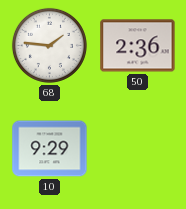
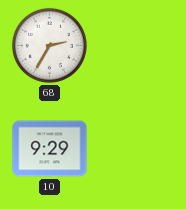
68: 1:46 -> 2:35
50: 2:36 -> none
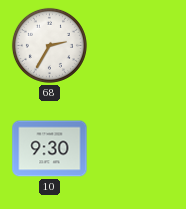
10: 9:29 -> 9:30
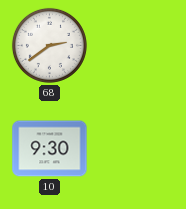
68: 2:35 -> 2:39
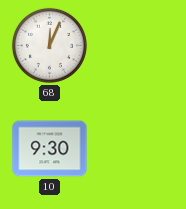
68: 2:39 -> 12:04
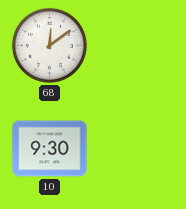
68: 12:04 -> 12:09
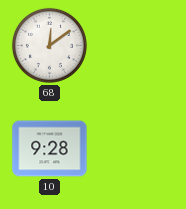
10: 9:30 -> 9:28
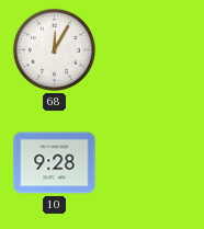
68: 12:09 -> 12:05
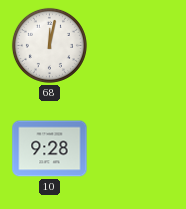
68: 12:05 -> 12:02
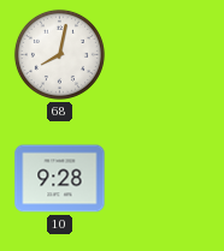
68: 12:02 -> 8:02
